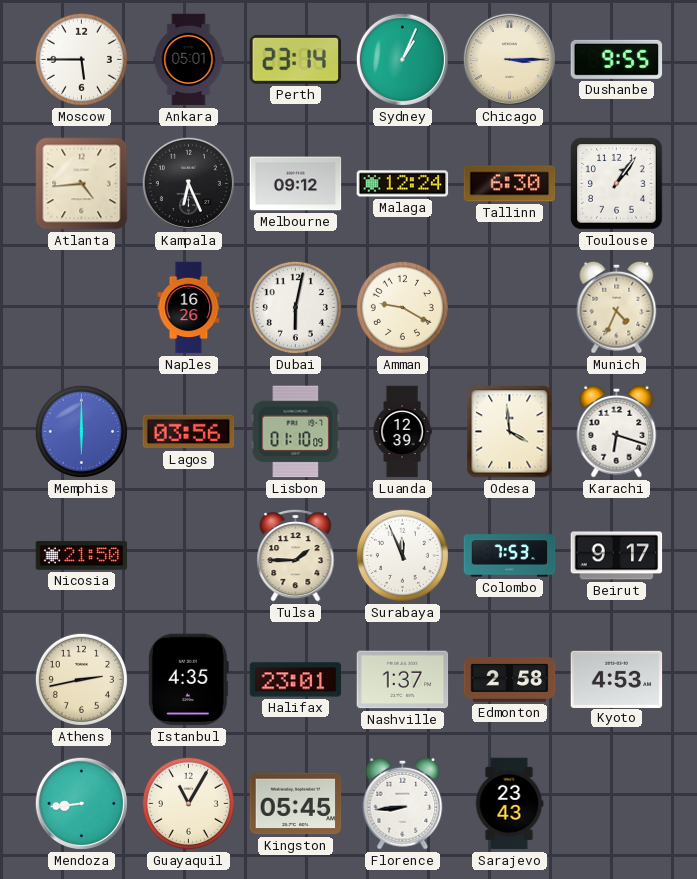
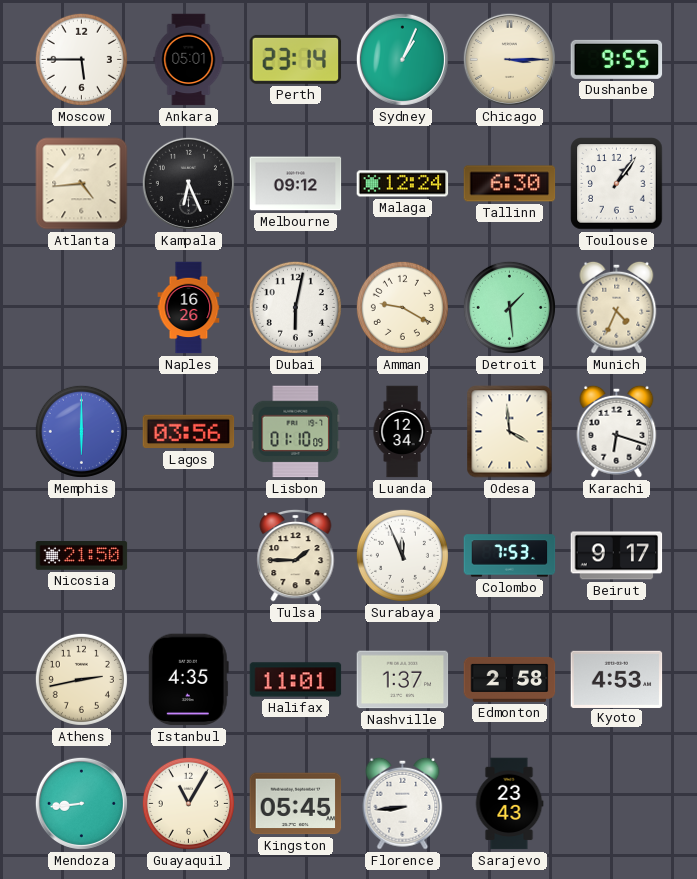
Detroit: none -> 1:29
Luanda: 12:39 -> 12:34
Halifax: 23:01 -> 11:01
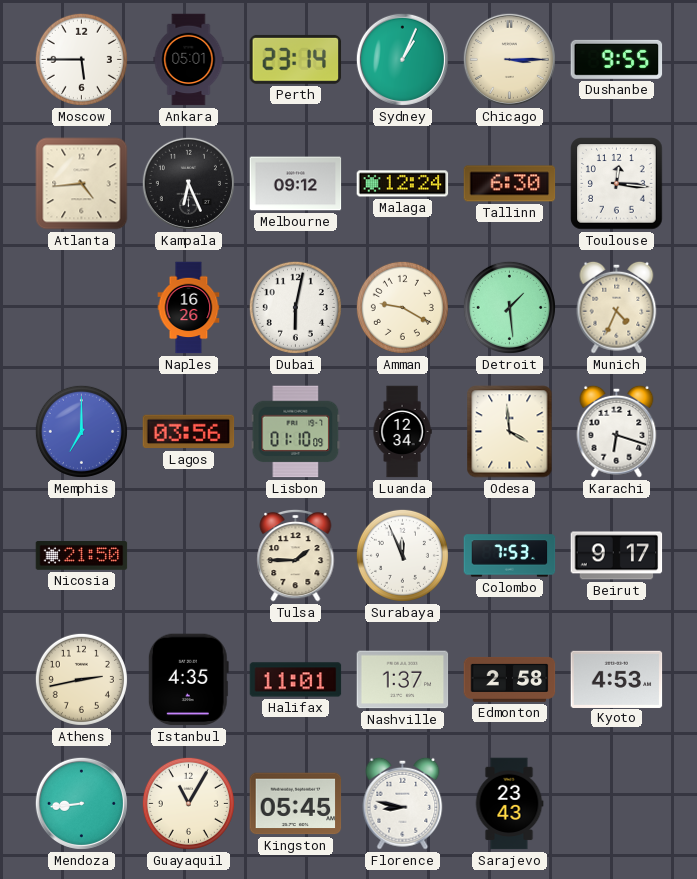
Toulouse: 1:06 -> 12:16
Memphis: 6:00 -> 7:00
Florence: 8:44 -> 8:47
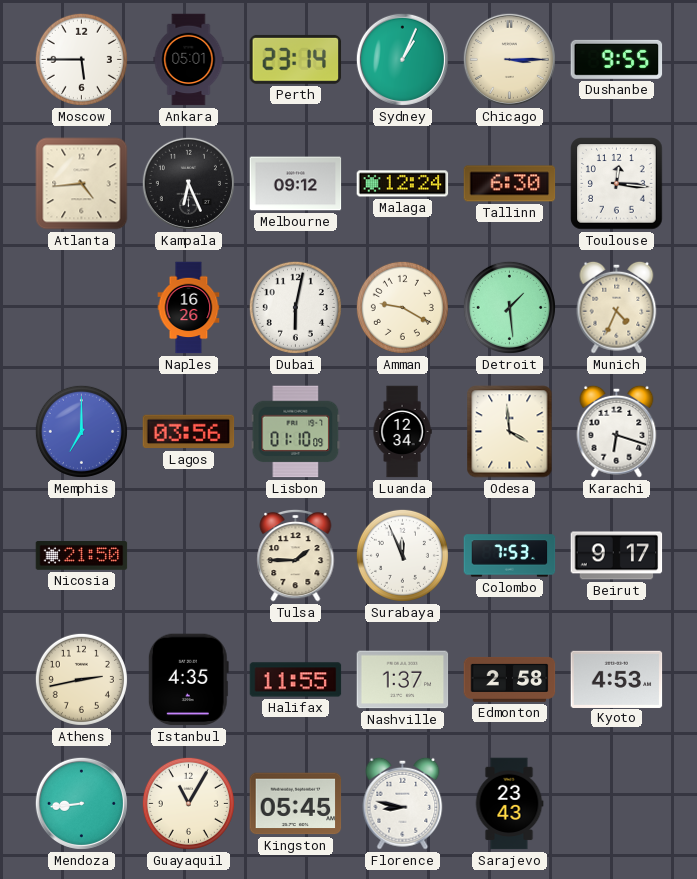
Halifax: 11:01 -> 11:55
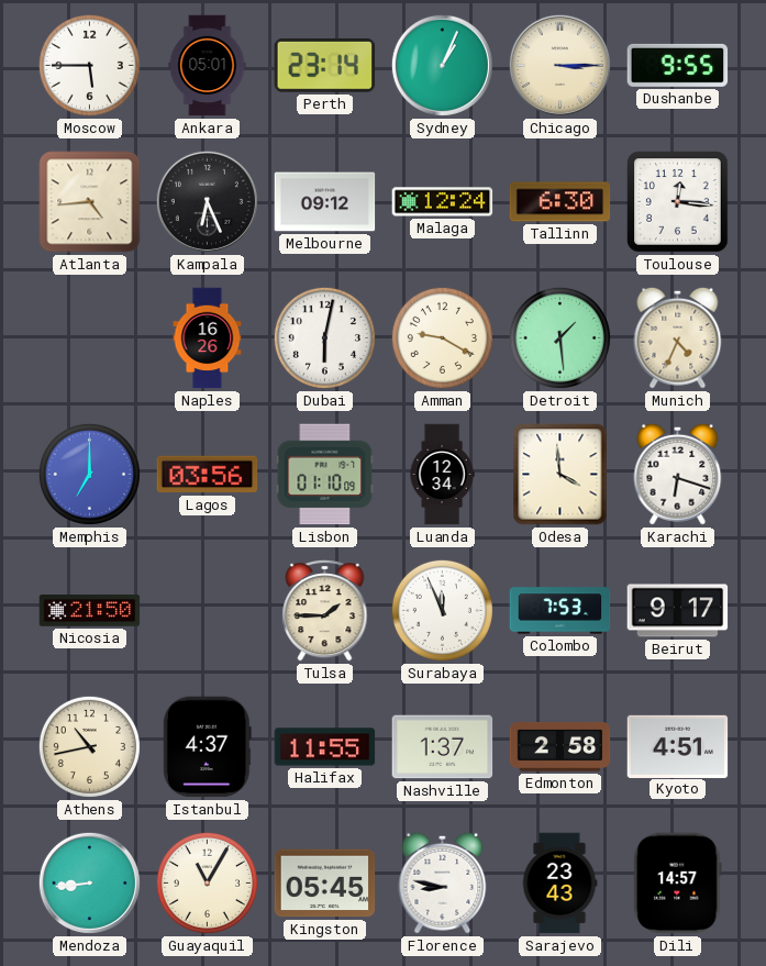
Athens: 2:43 -> 10:43
Istanbul: 4:35 -> 4:37
Kyoto: 4:53 -> 4:51
Dili: none -> 14:57
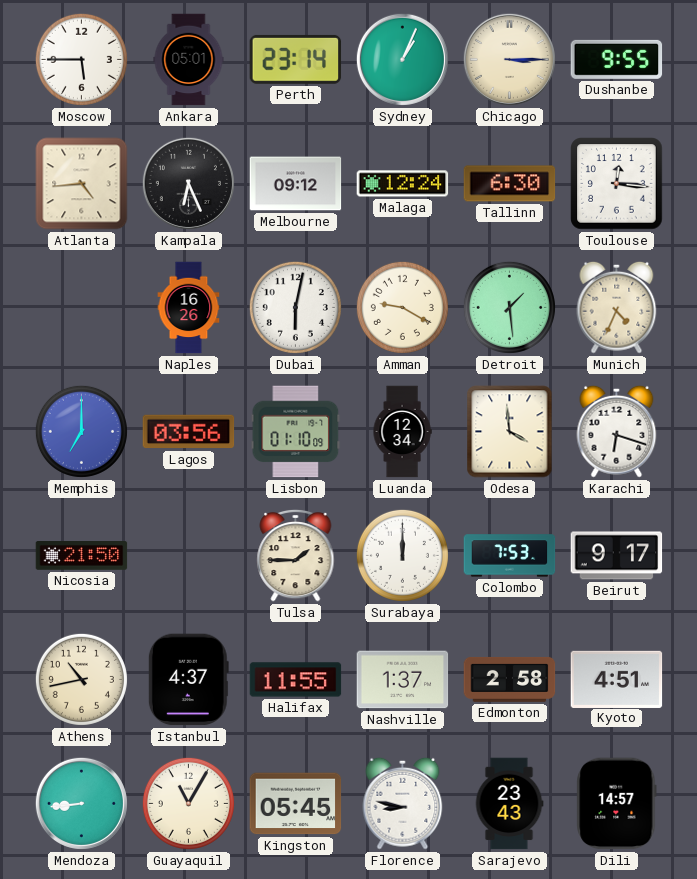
Surabaya: 11:56 -> 12:00
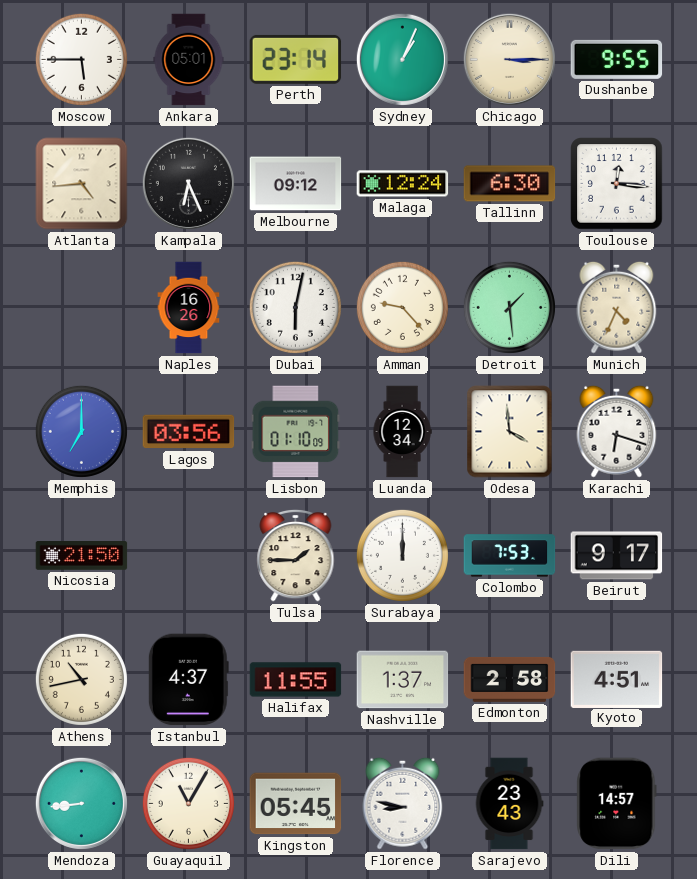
Amman: 9:20 -> 9:23
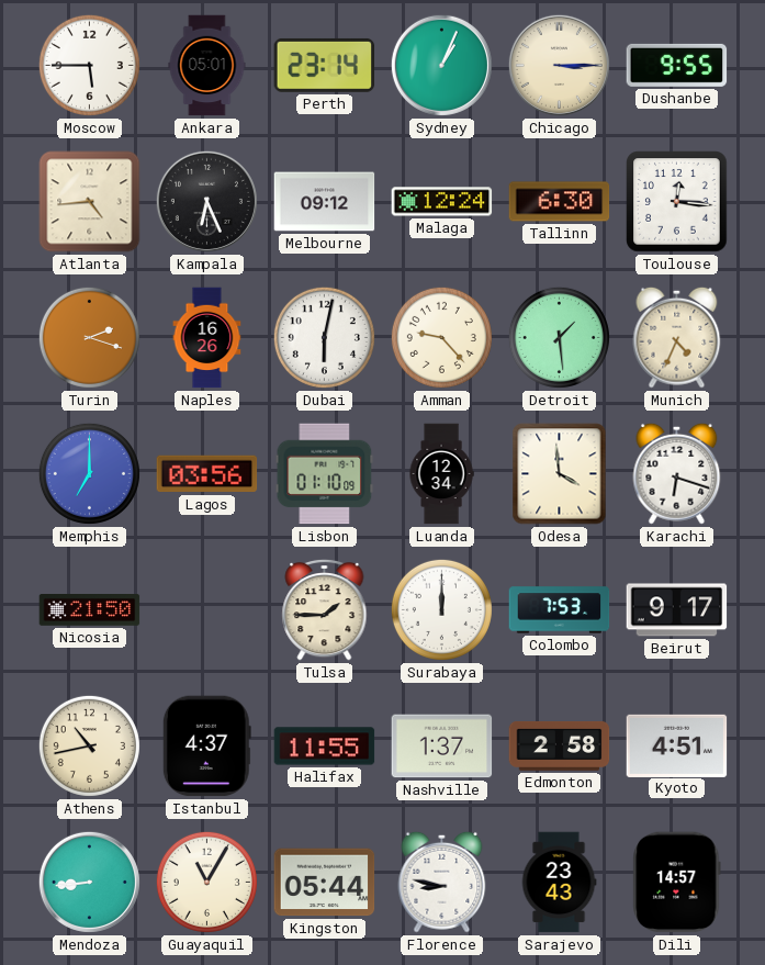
Turin: none -> 2:18
Kingston: 05:45 -> 05:44
